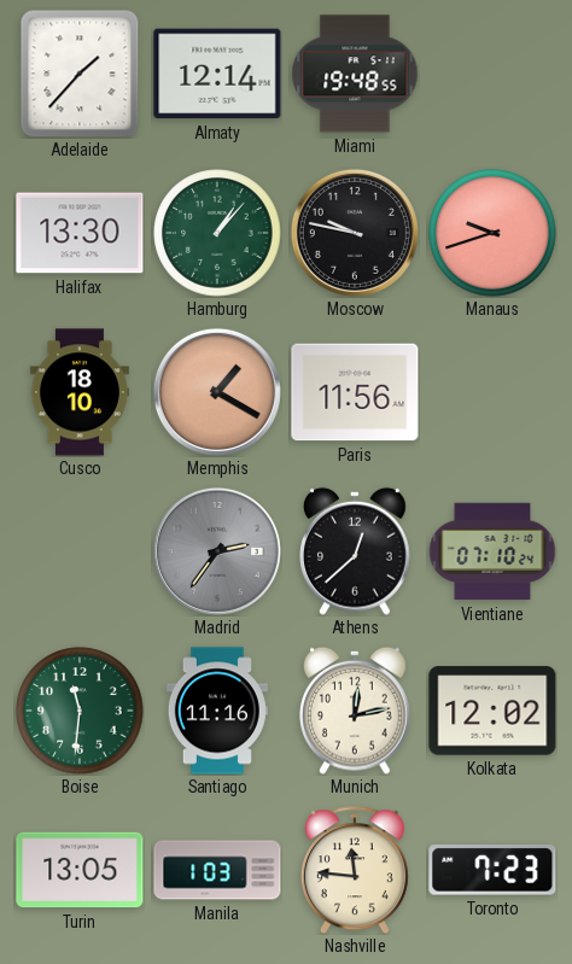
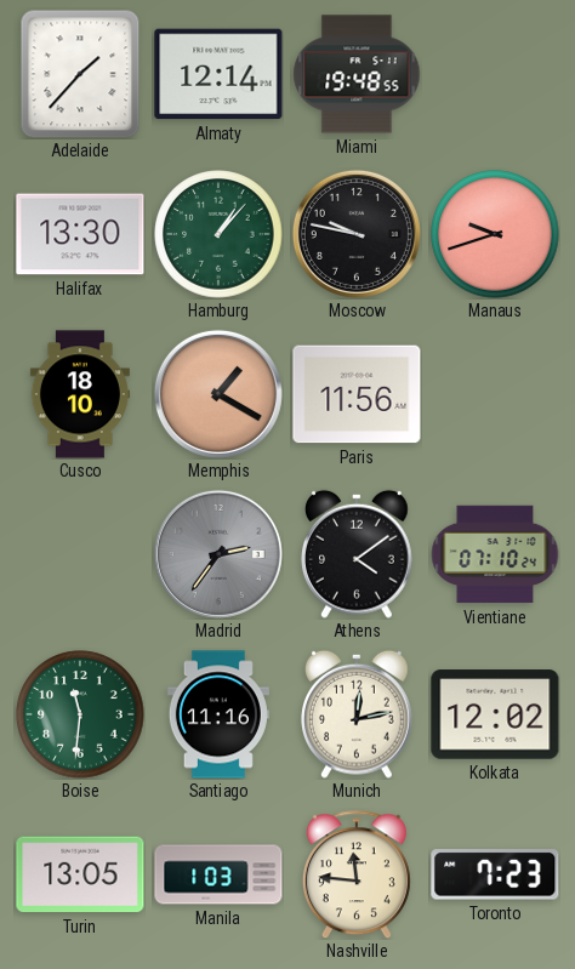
Athens: 12:38 -> 4:09
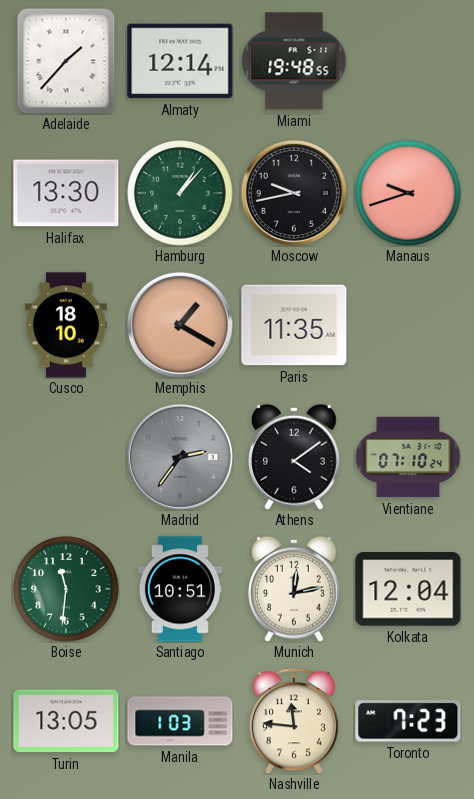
Moscow: 9:47 -> 9:43
Paris: 11:56 -> 11:35
Santiago: 11:16 -> 10:51
Kolkata: 12:02 -> 12:04
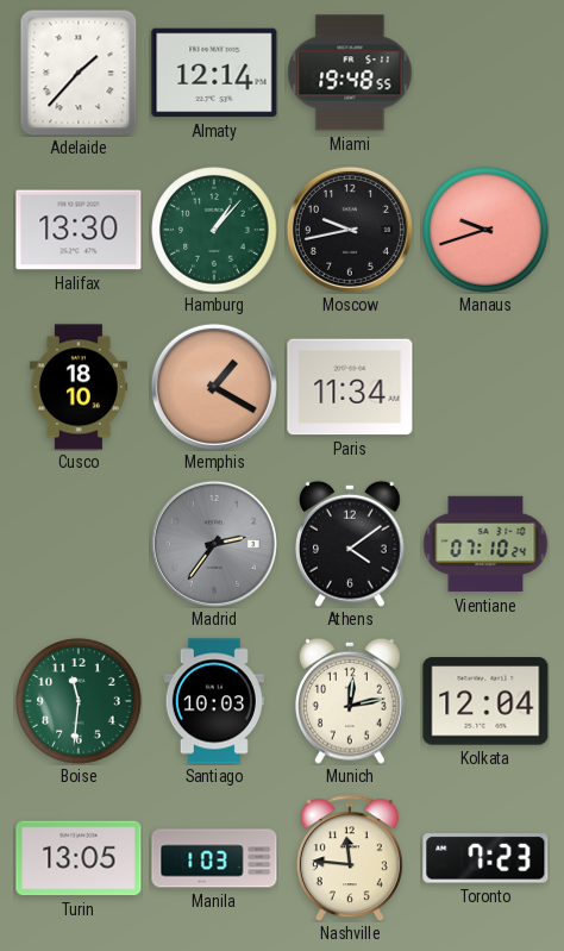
Paris: 11:35 -> 11:34
Santiago: 10:51 -> 10:03
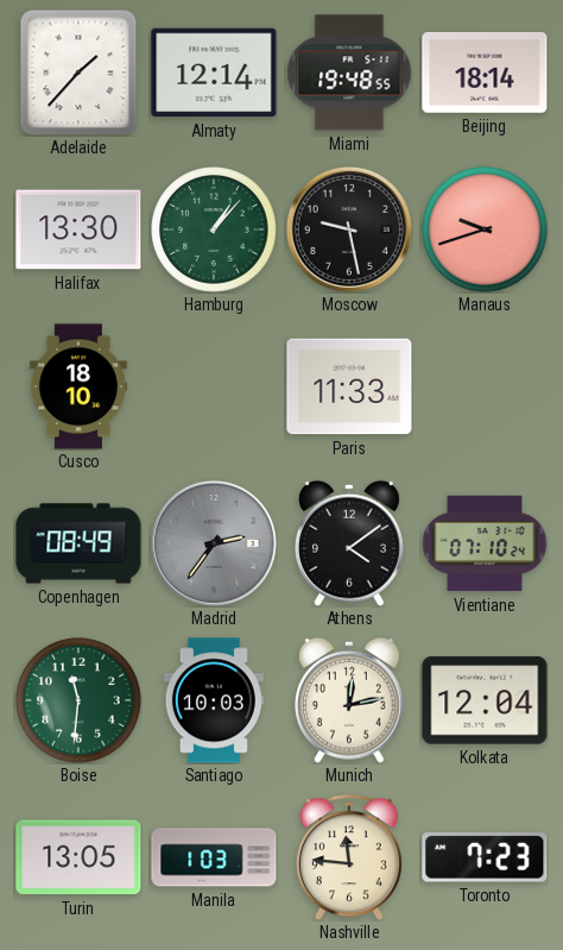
Beijing: none -> 18:14
Moscow: 9:43 -> 9:28
Memphis: 1:20 -> none
Paris: 11:34 -> 11:33
Copenhagen: none -> 08:49
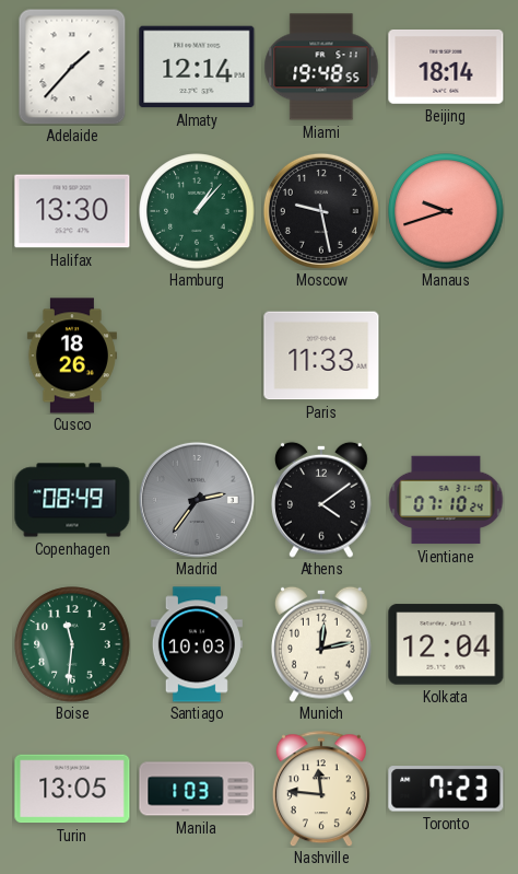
Cusco: 18:10 -> 18:26
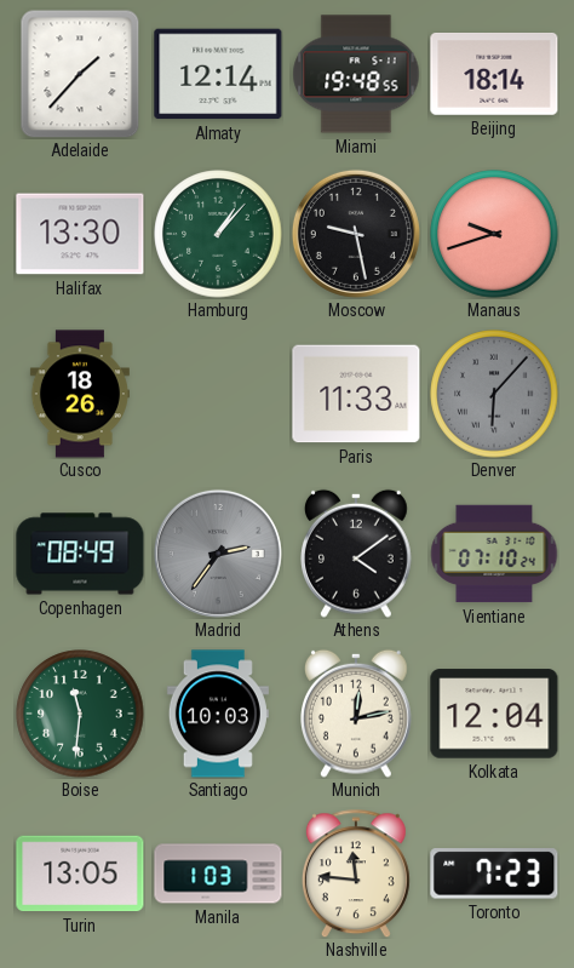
Denver: none -> 6:07
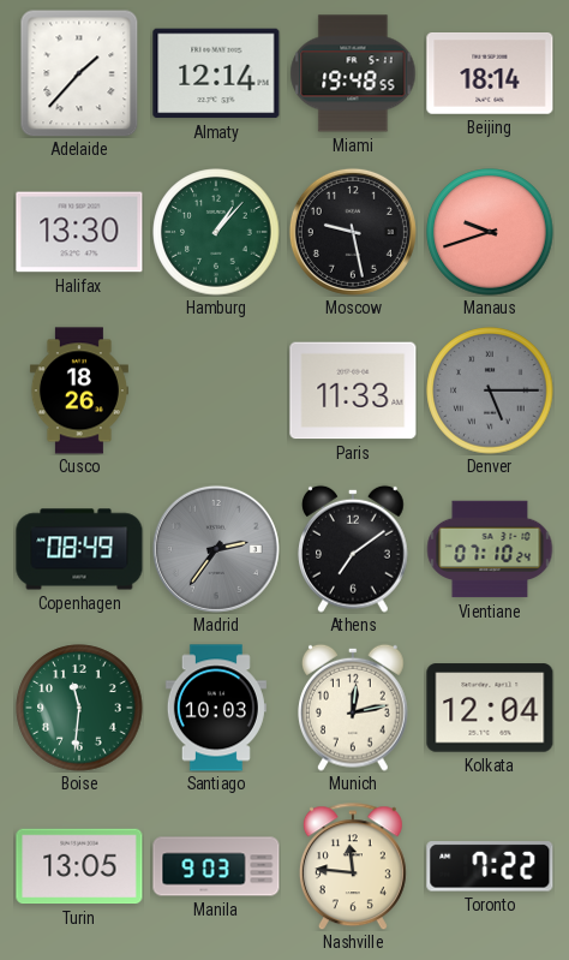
Denver: 6:07 -> 5:15
Athens: 4:09 -> 7:09
Manila: 1:03 -> 9:03
Toronto: 7:23 -> 7:22
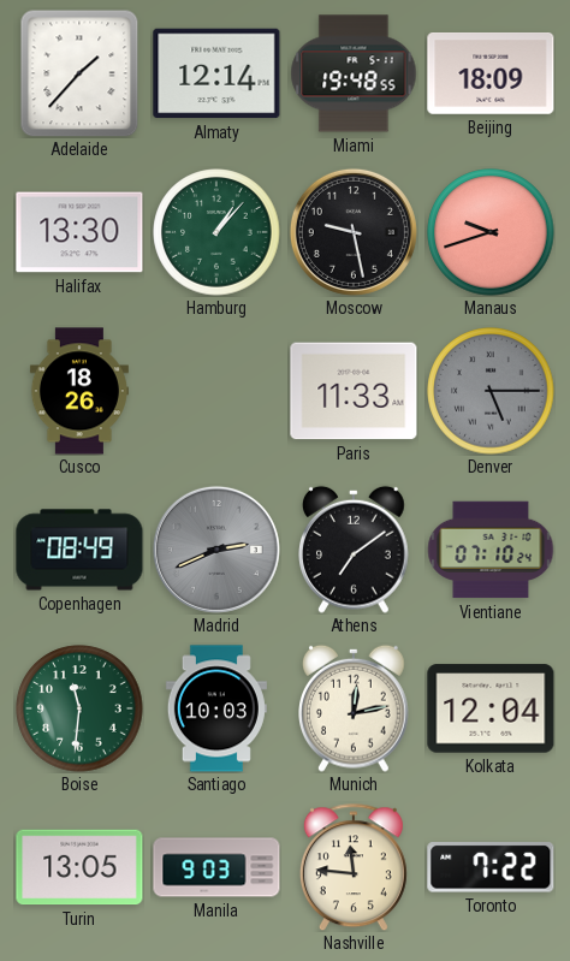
Beijing: 18:14 -> 18:09
Madrid: 2:36 -> 2:41
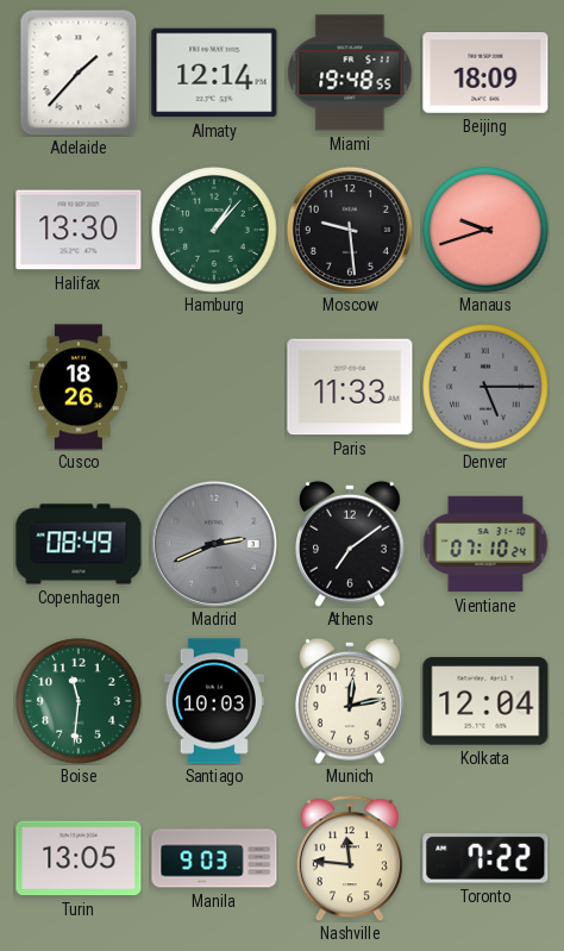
Moscow: 9:28 -> 9:29
